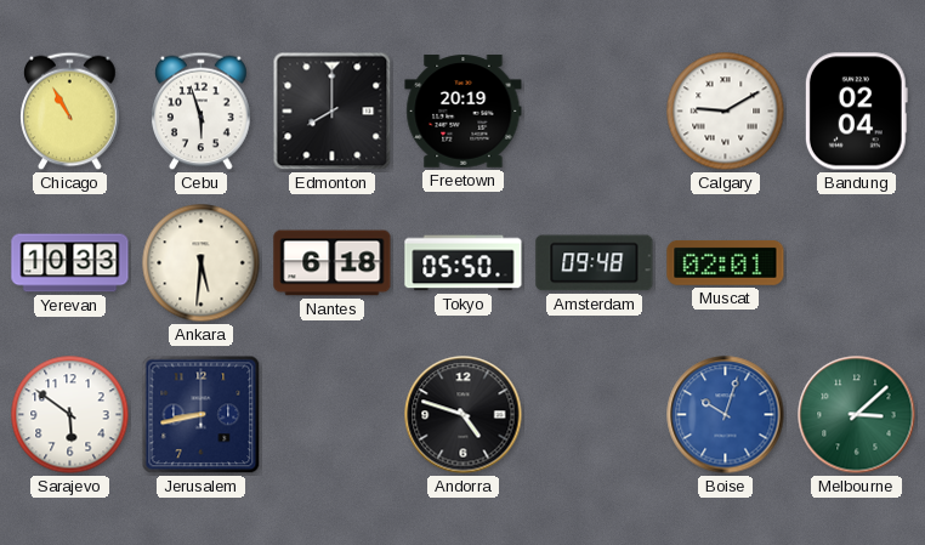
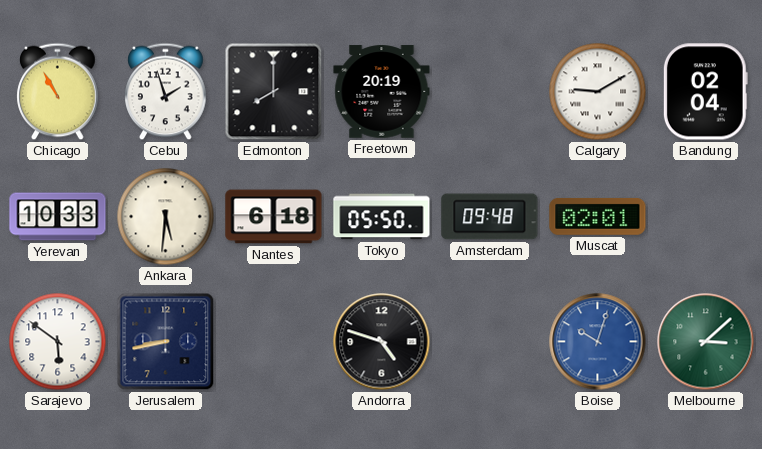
Cebu: 5:57 -> 1:57
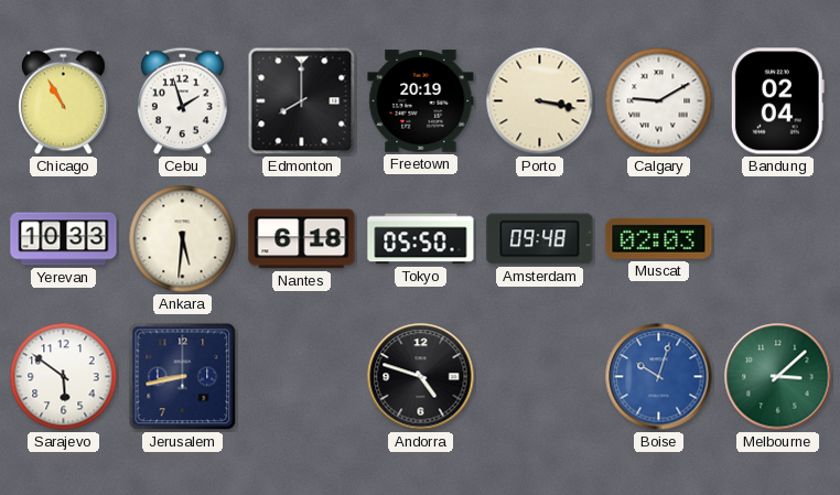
Porto: none -> 3:17
Muscat: 02:01 -> 02:03
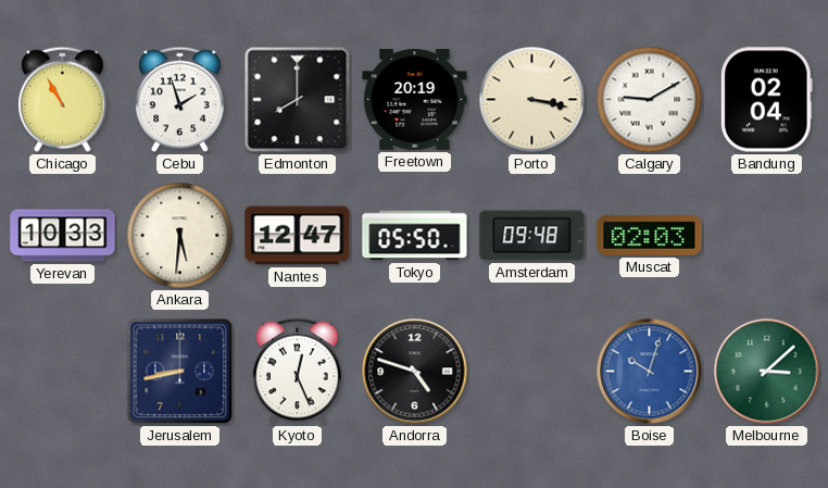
Nantes: 6:18 -> 12:47
Sarajevo: 5:51 -> none
Kyoto: none -> 12:26
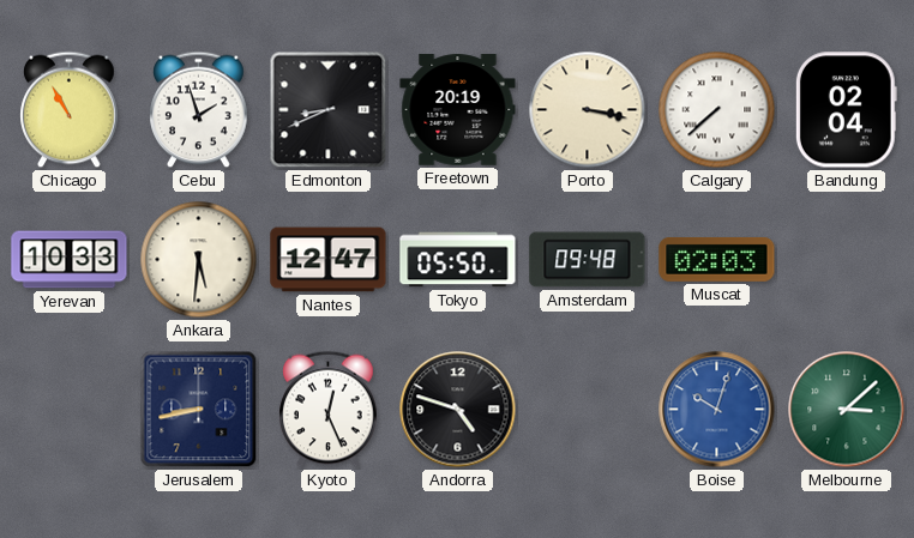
Edmonton: 8:00 -> 8:41
Calgary: 9:10 -> 7:38
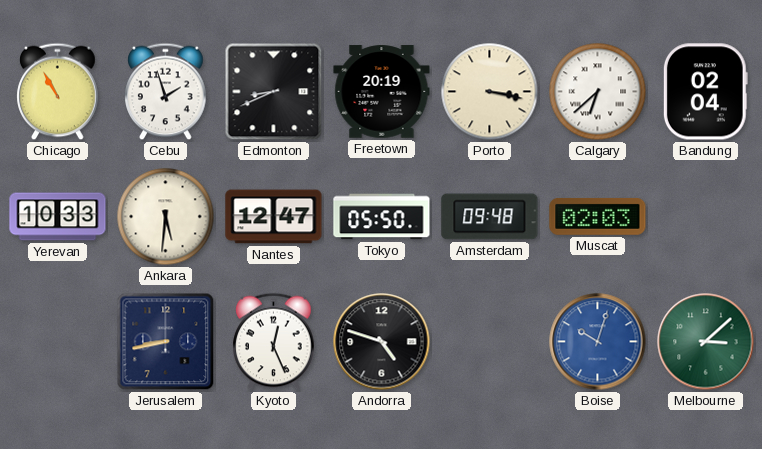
Calgary: 7:38 -> 6:38
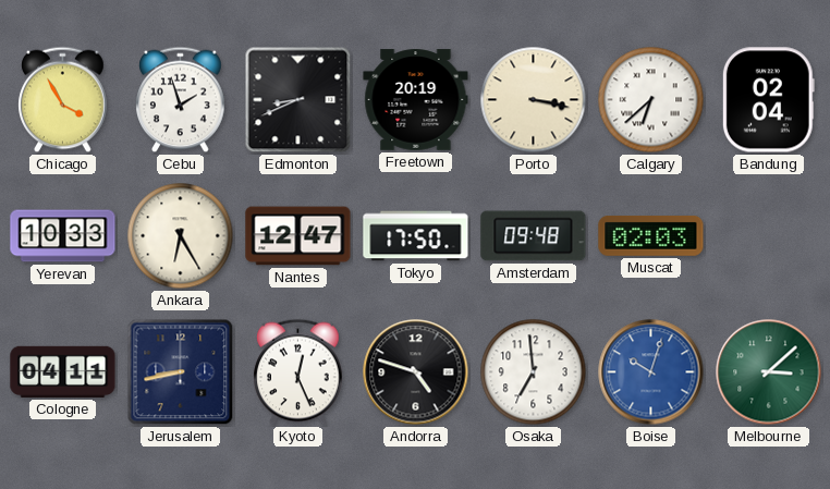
Chicago: 10:55 -> 3:55
Ankara: 5:31 -> 6:25
Tokyo: 05:50 -> 17:50
Cologne: none -> 04:11
Osaka: none -> 6:59
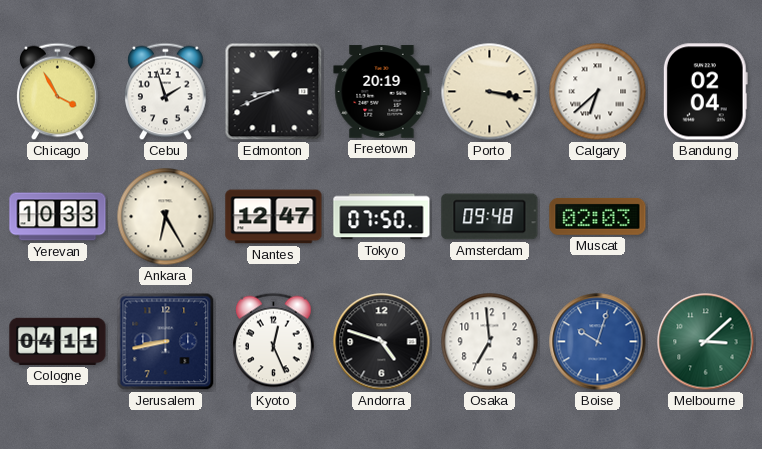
Tokyo: 17:50 -> 07:50
